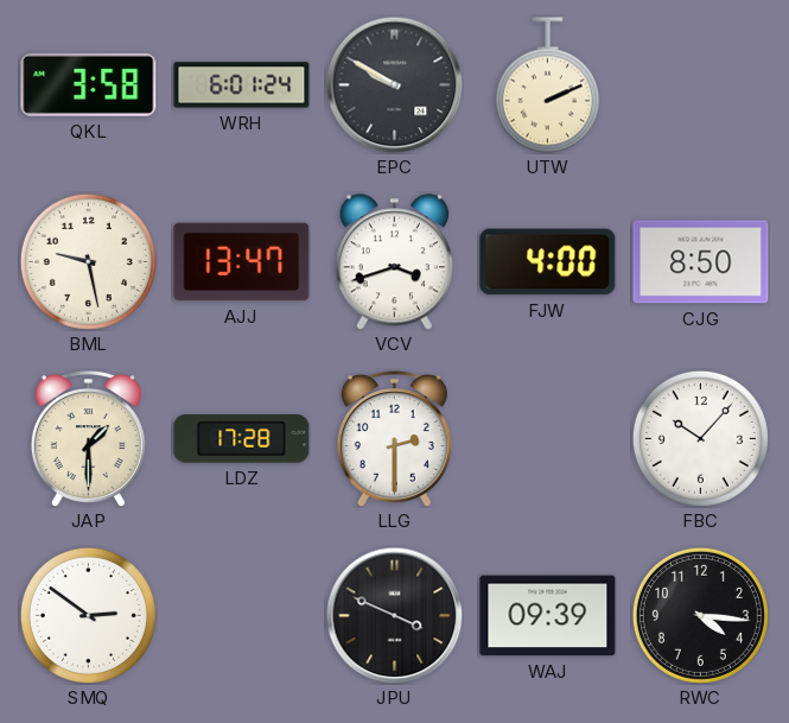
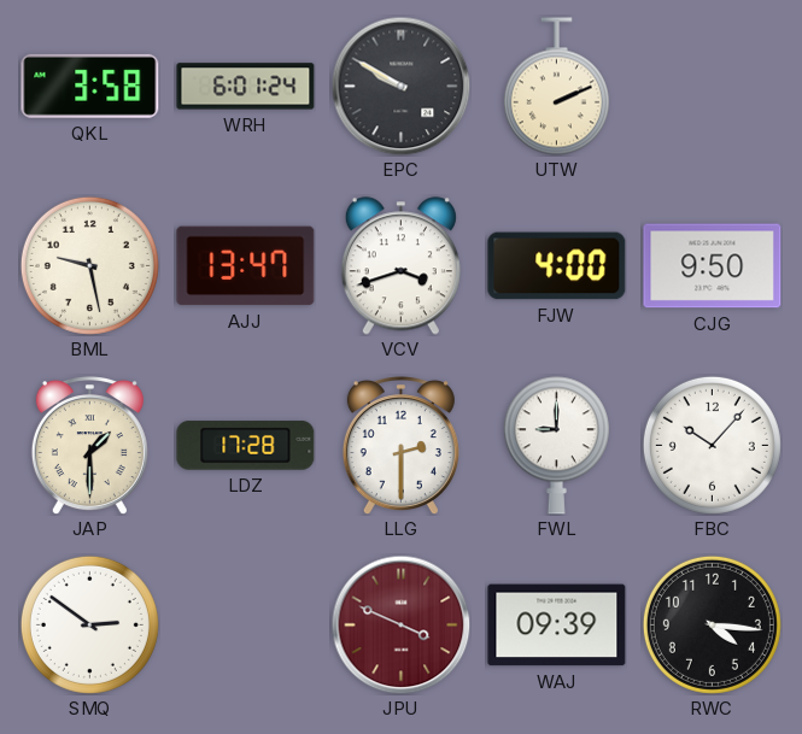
CJG: 8:50 -> 9:50
FWL: none -> 9:00
JPU dial: black -> burgundy
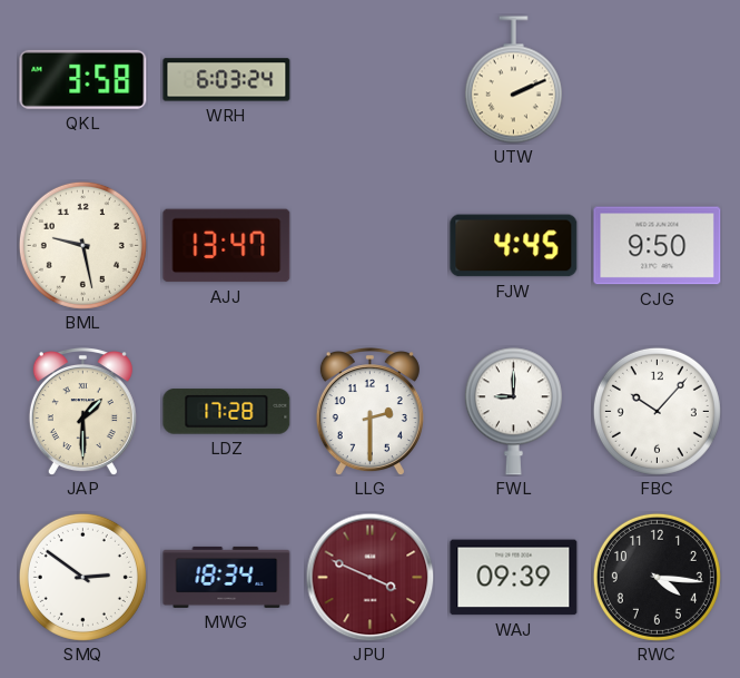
WRH: 6:01 -> 6:03
EPC: 9:50 -> none
VCV: 3:42 -> none
FJW: 4:00 -> 4:45
MWG: none -> 18:34
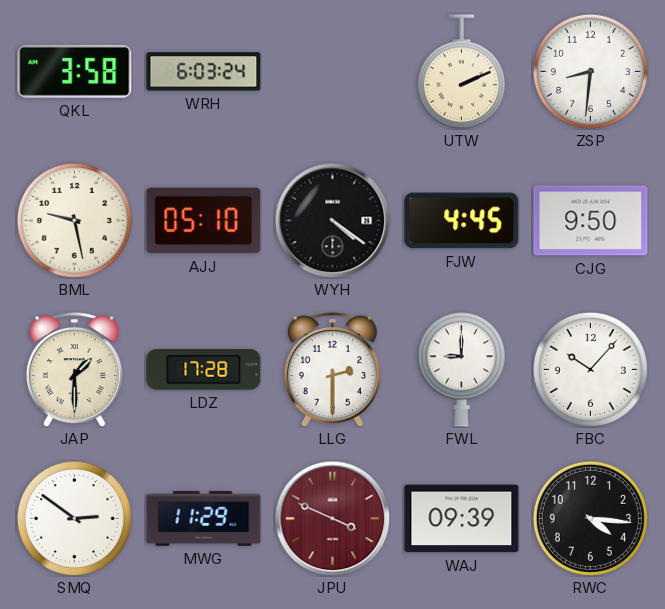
ZSP: none -> 8:31
AJJ: 13:47 -> 05:10
WYH: none -> 4:21
MWG: 18:34 -> 11:29
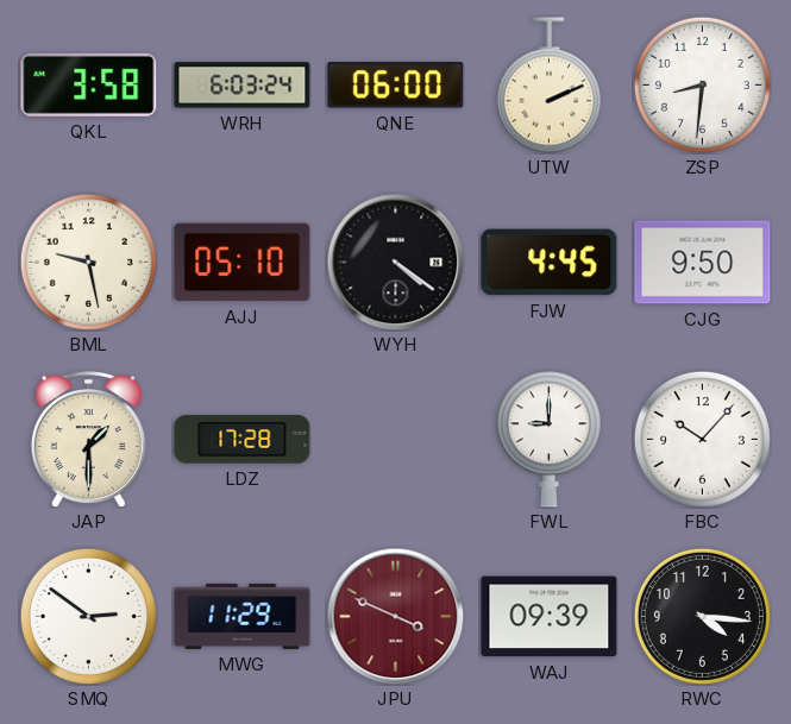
QNE: none -> 06:00
LLG: 2:30 -> none
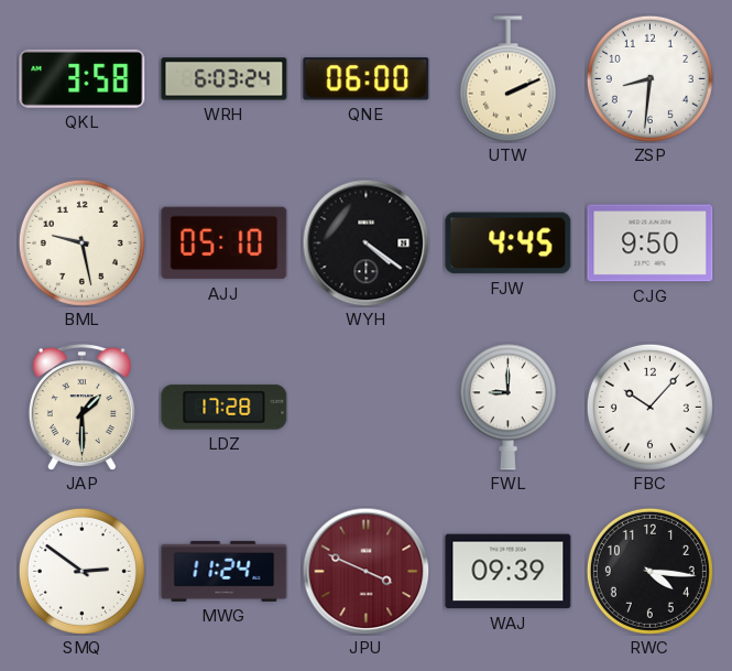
MWG: 11:29 -> 11:24
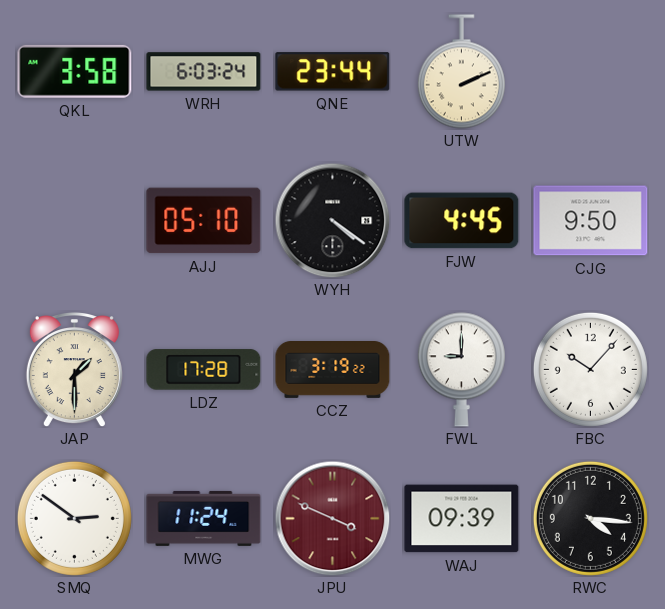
QNE: 06:00 -> 23:44
ZSP: 8:31 -> none
BML: 9:28 -> none
CCZ: none -> 3:19
